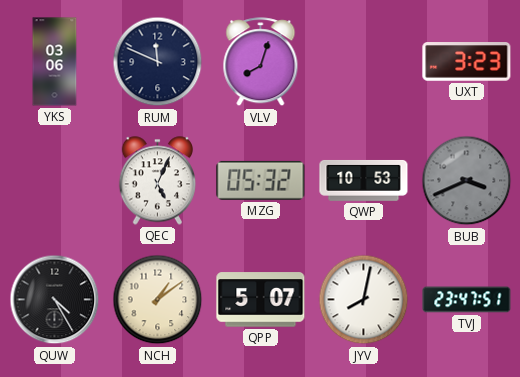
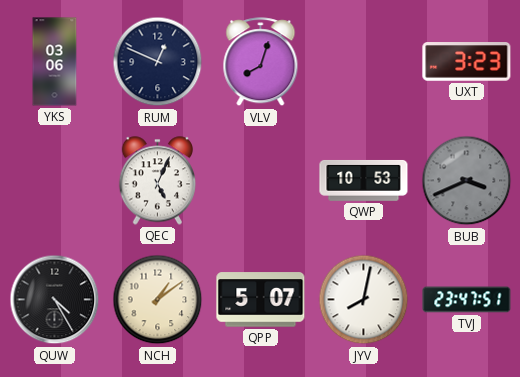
RUM: 11:49 -> 12:49
MZG: 05:32 -> none
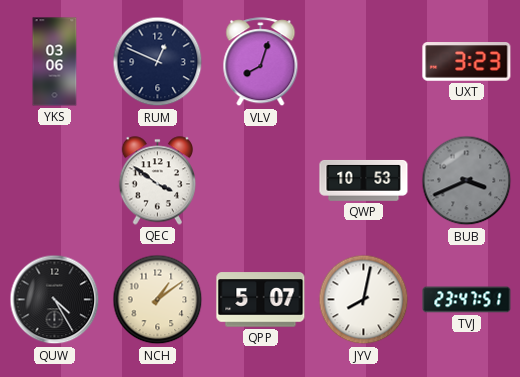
QEC: 5:04 -> 3:51
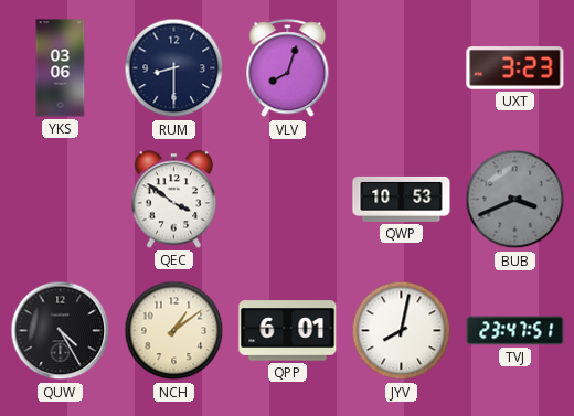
RUM: 12:49 -> 8:30
QPP: 5:07 -> 6:01
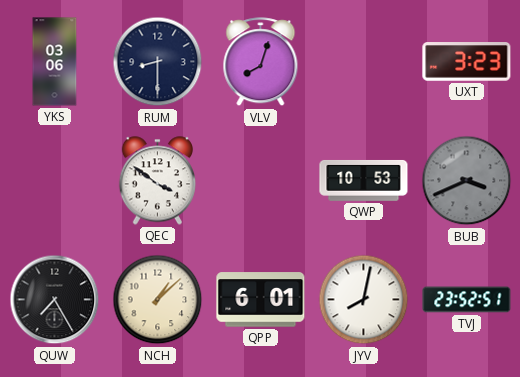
QUW: 4:25 -> 7:25
NCH: 1:09 -> 1:08
TVJ: 23:47 -> 23:52
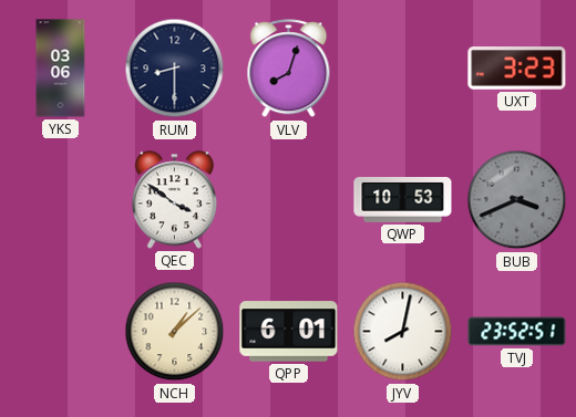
QUW: 7:25 -> none
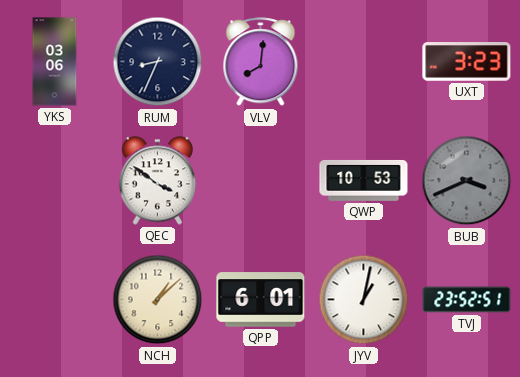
RUM: 8:30 -> 8:34
VLV: 8:03 -> 8:01
JYV: 8:02 -> 1:02
